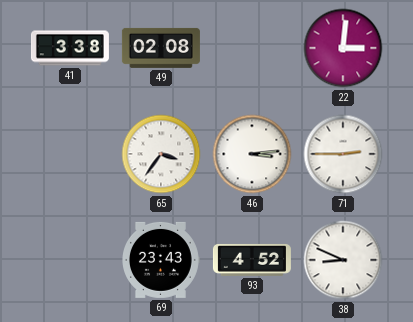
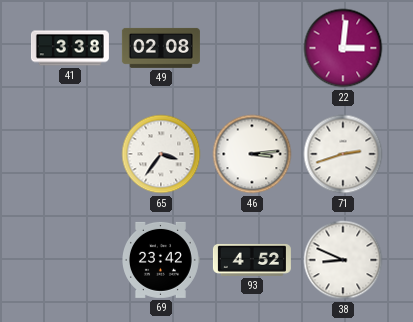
71: 2:45 -> 2:42
69: 23:43 -> 23:42
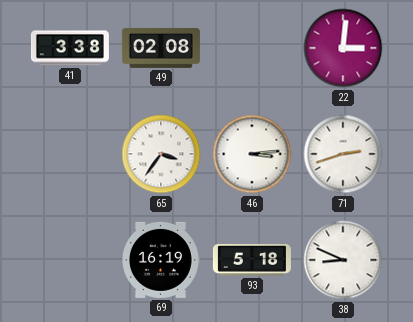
69: 23:42 -> 16:19
93: 4:52 -> 5:18
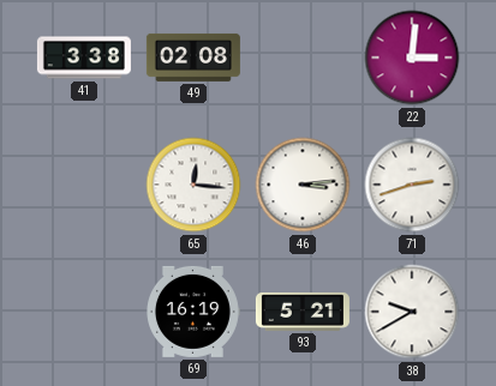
65: 3:36 -> 12:16
93: 5:18 -> 5:21
38: 8:49 -> 9:40
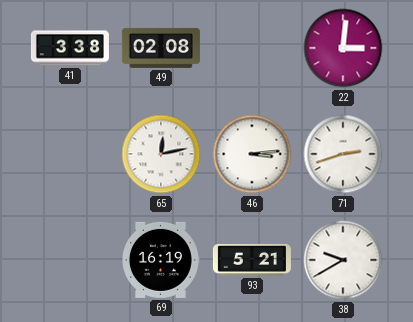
65: 12:16 -> 12:13
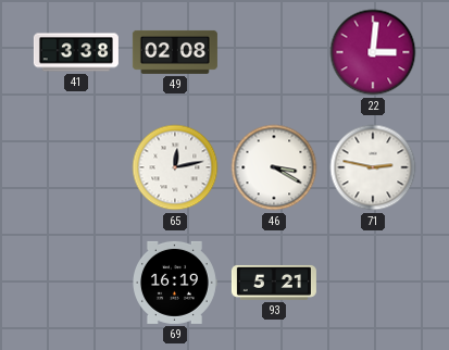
46: 3:14 -> 3:20
71: 2:42 -> 2:47
38: 9:40 -> none
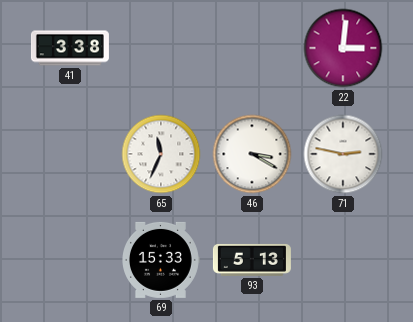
49: 02:08 -> none
65: 12:13 -> 11:34
69: 16:19 -> 15:33
93: 5:21 -> 5:13
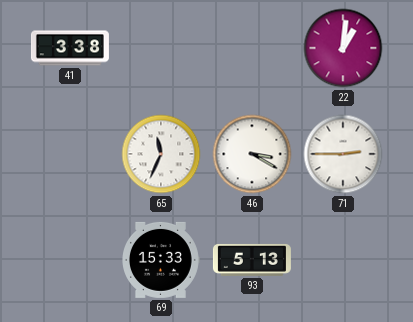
22: 3:01 -> 1:01
71: 2:47 -> 2:45
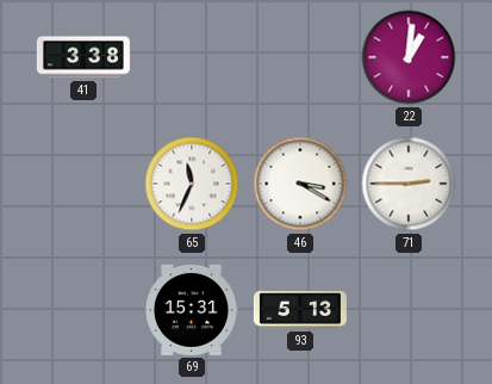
69: 15:33 -> 15:31
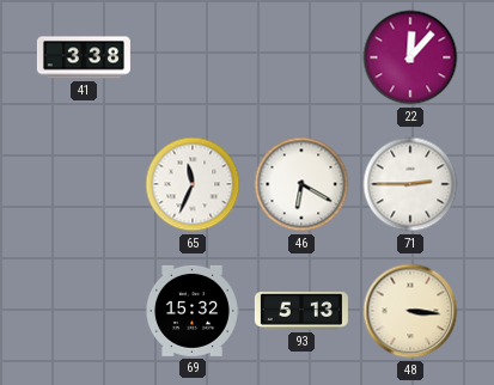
22: 1:01 -> 12:07
46: 3:20 -> 6:20
69: 15:31 -> 15:32
48: none -> 3:16
